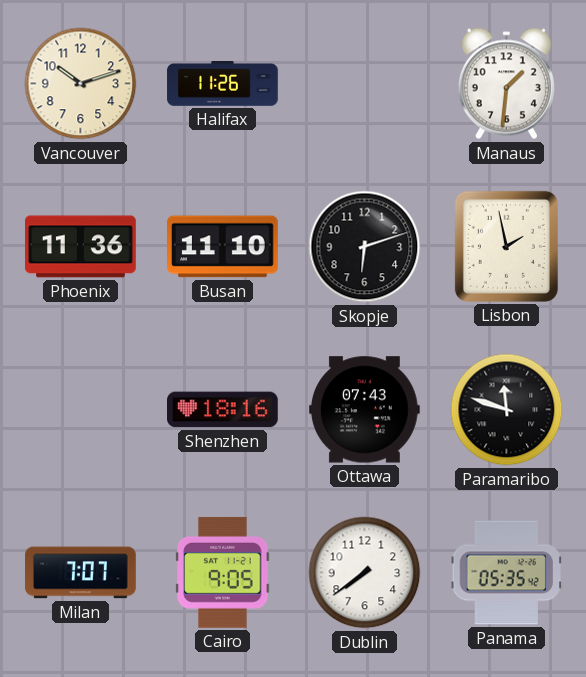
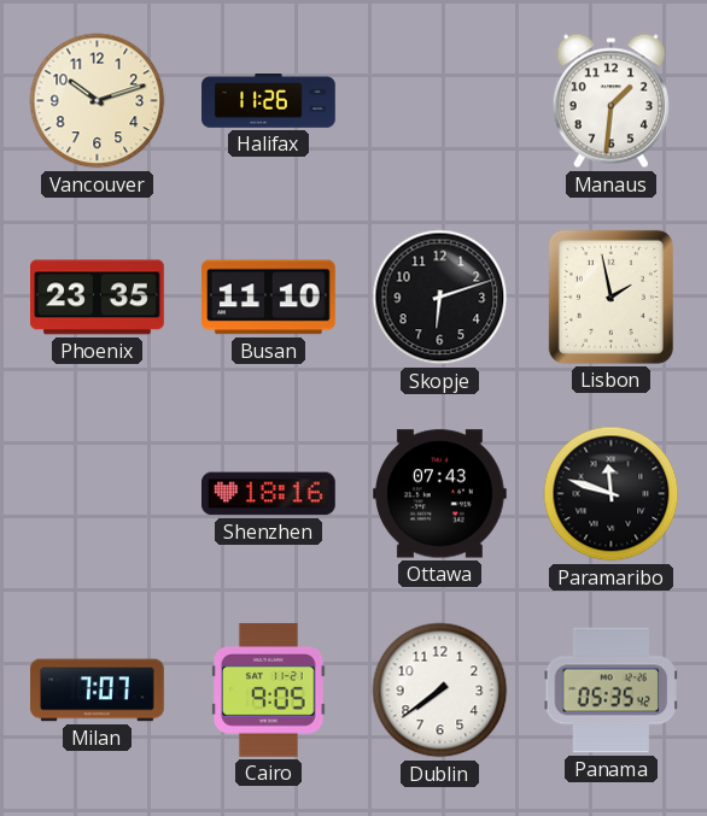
Phoenix: 11:36 -> 23:35
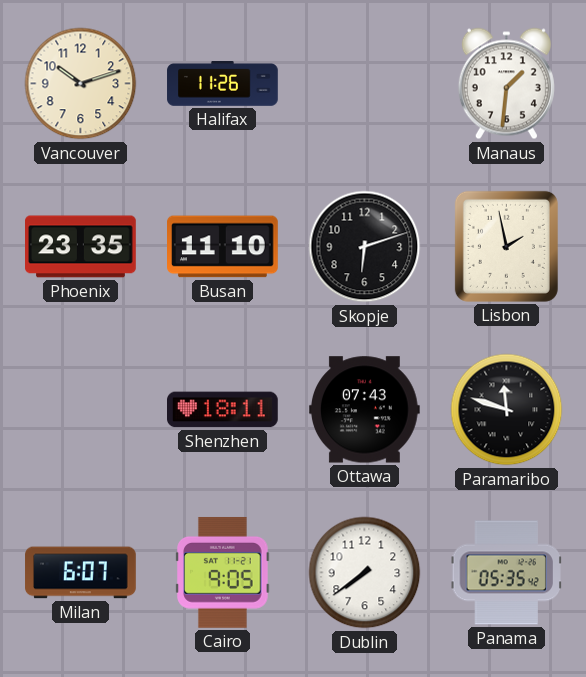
Shenzhen: 18:16 -> 18:11
Milan: 7:07 -> 6:07
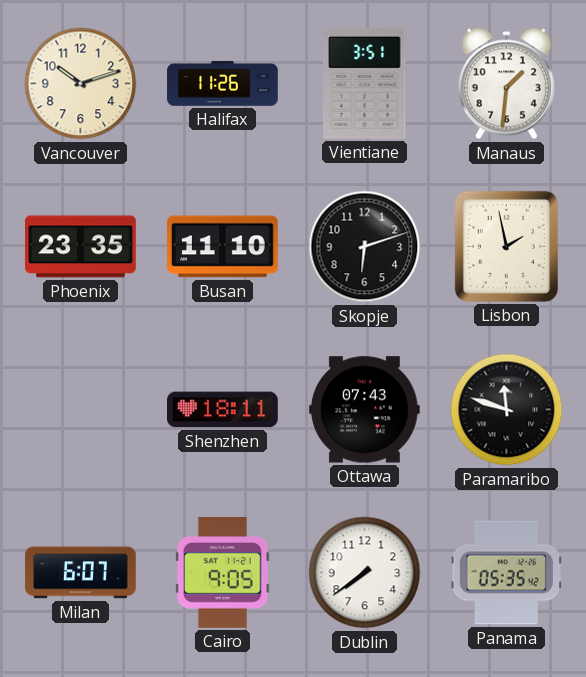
Vientiane: none -> 3:51
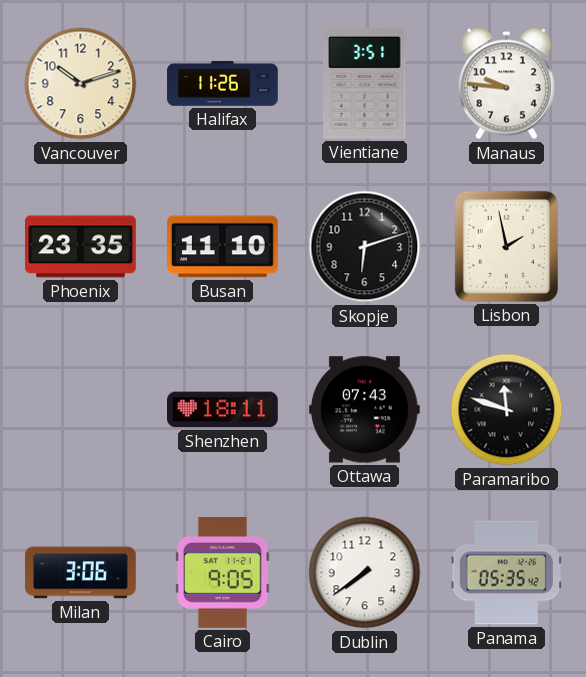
Manaus: 1:31 -> 9:46
Milan: 6:07 -> 3:06
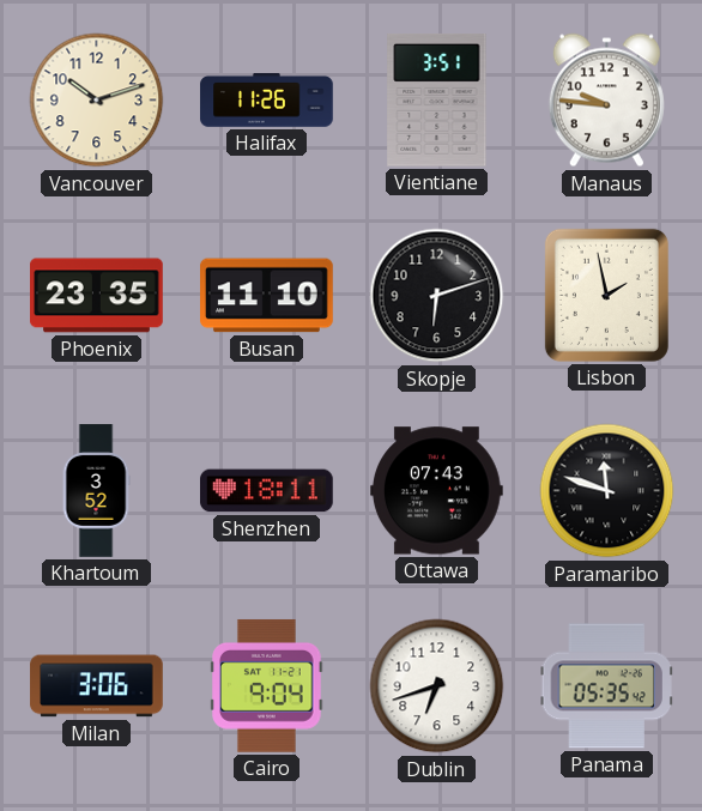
Khartoum: none -> 3:52
Cairo: 9:05 -> 9:04
Dublin: 7:39 -> 6:42
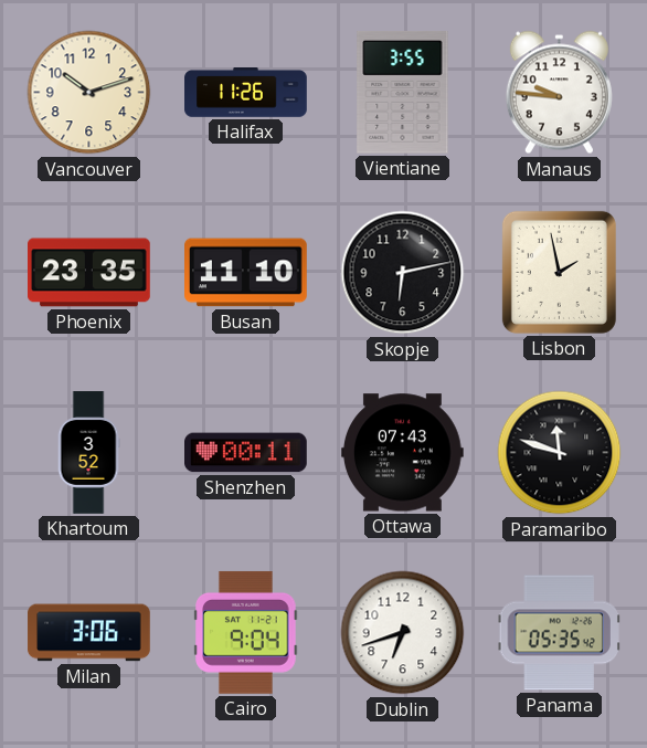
Vientiane: 3:51 -> 3:55
Skopje: 6:12 -> 6:13
Shenzhen: 18:11 -> 00:11
